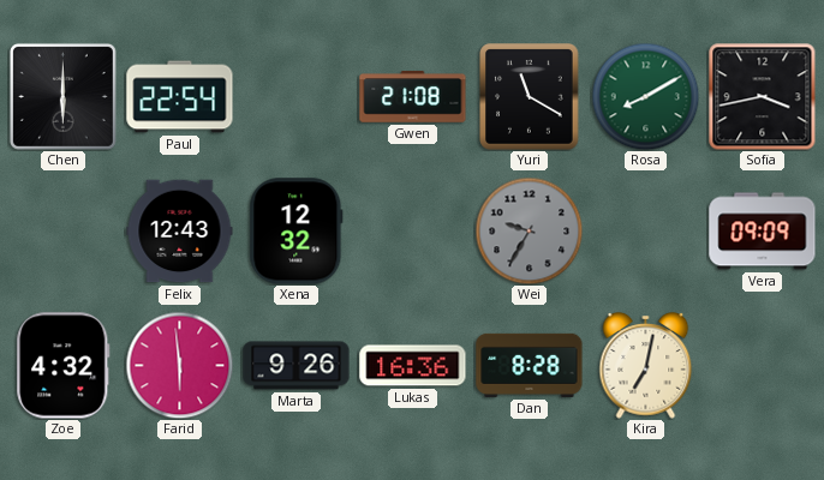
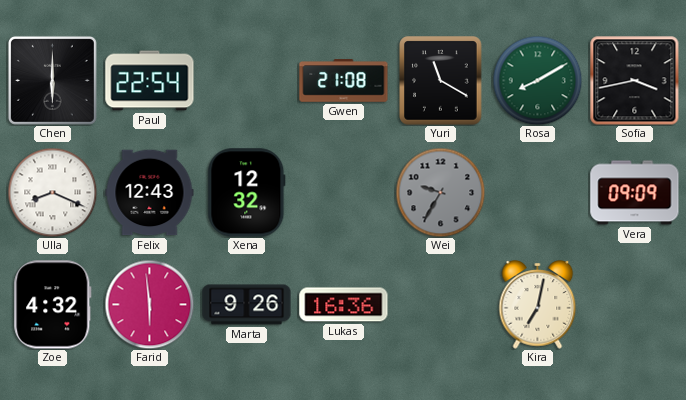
Ulla: none -> 8:19
Dan: 8:28 -> none
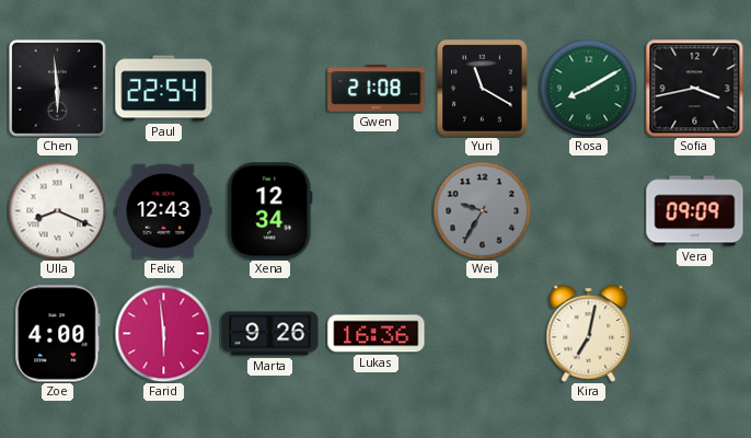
Chen: 6:00 -> 5:59
Xena: 12:32 -> 12:34
Zoe: 4:32 -> 4:00
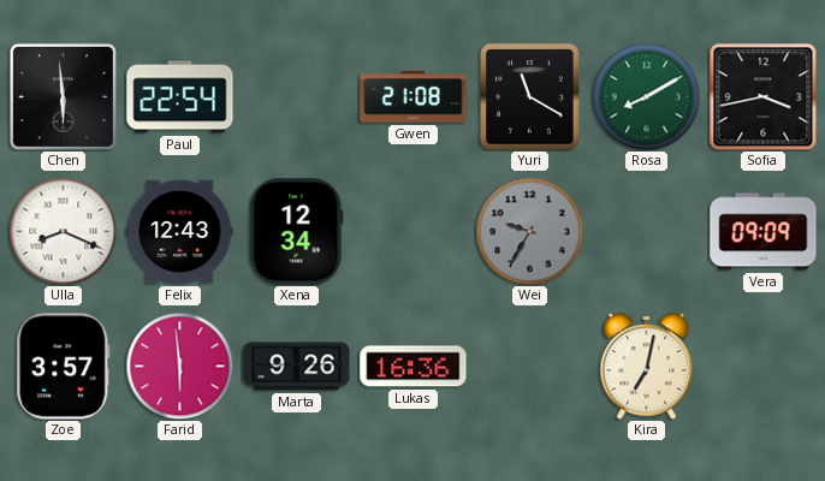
Zoe: 4:00 -> 3:57
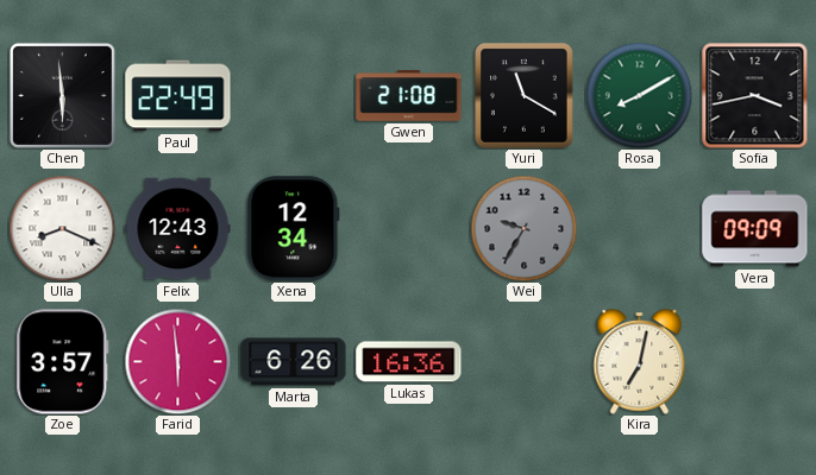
Paul: 22:54 -> 22:49
Marta: 9:26 -> 6:26
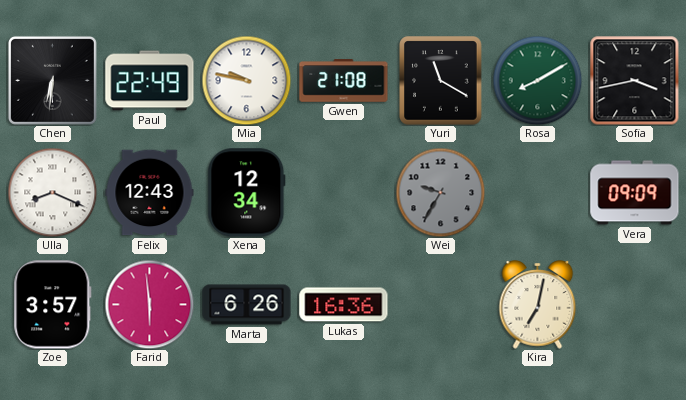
Chen: 5:59 -> 6:31
Mia: none -> 9:47
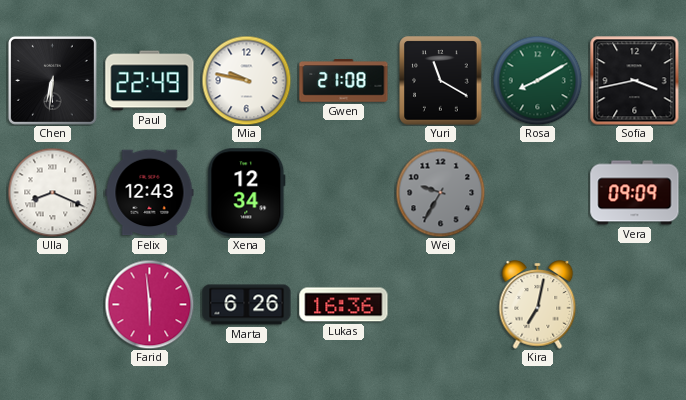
Zoe: 3:57 -> none
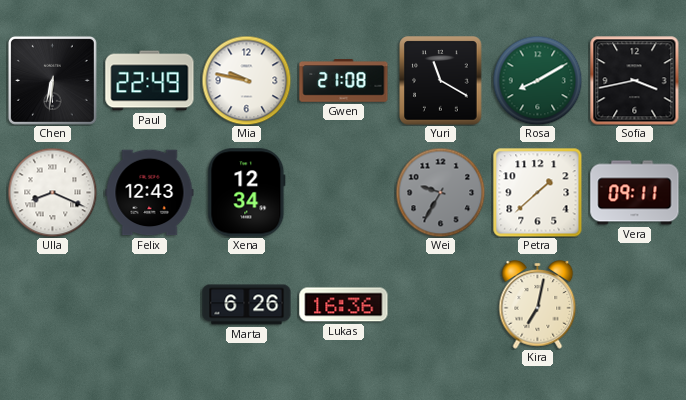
Petra: none -> 1:38
Vera: 09:09 -> 09:11
Farid: 5:59 -> none
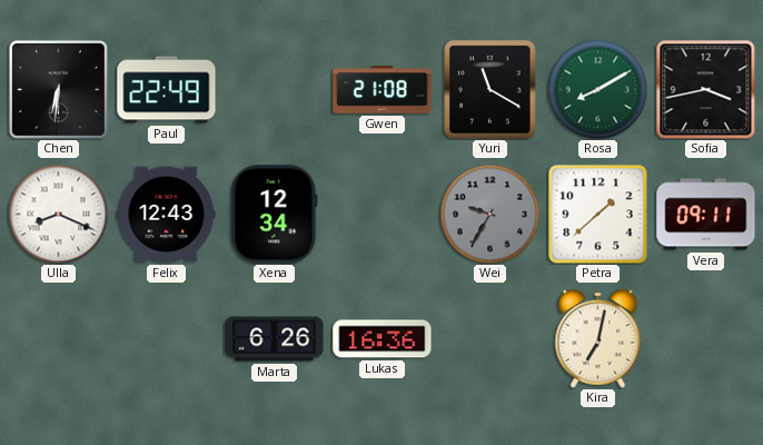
Mia: 9:47 -> none
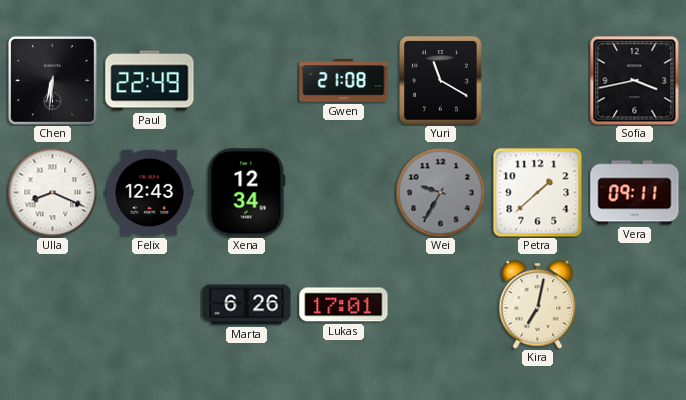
Rosa: 8:10 -> none
Lukas: 16:36 -> 17:01
